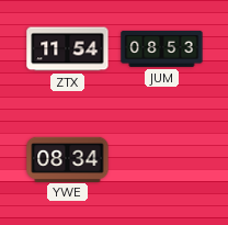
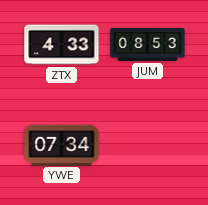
ZTX: 11:54 -> 4:33
YWE: 08:34 -> 07:34
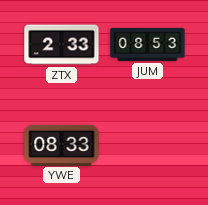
ZTX: 4:33 -> 2:33
YWE: 07:34 -> 08:33
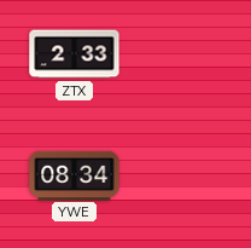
JUM: 08:53 -> none
YWE: 08:33 -> 08:34
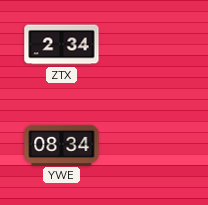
ZTX: 2:33 -> 2:34
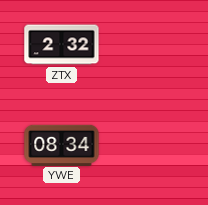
ZTX: 2:34 -> 2:32
